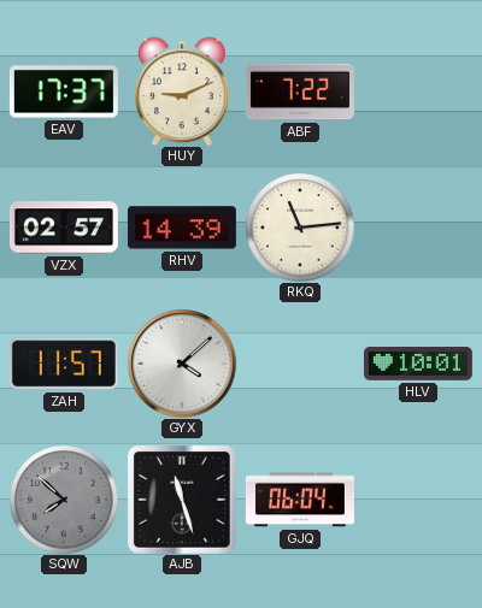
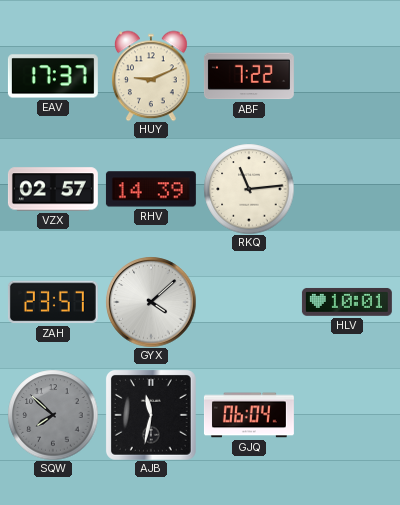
ZAH: 11:57 -> 23:57
AJB: 11:27 -> 11:32
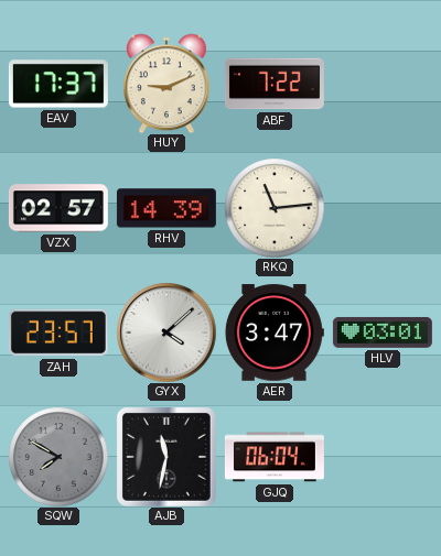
AER: none -> 3:47
HLV: 10:01 -> 03:01
SQW: 7:52 -> 7:50
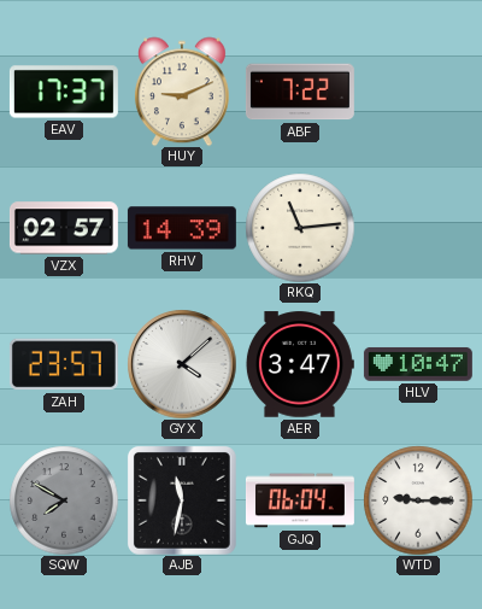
HLV: 03:01 -> 10:47
WTD: none -> 9:15
